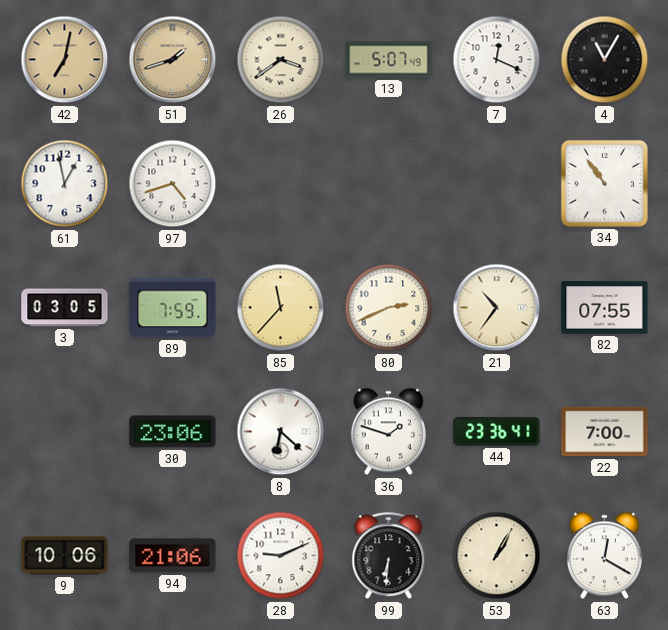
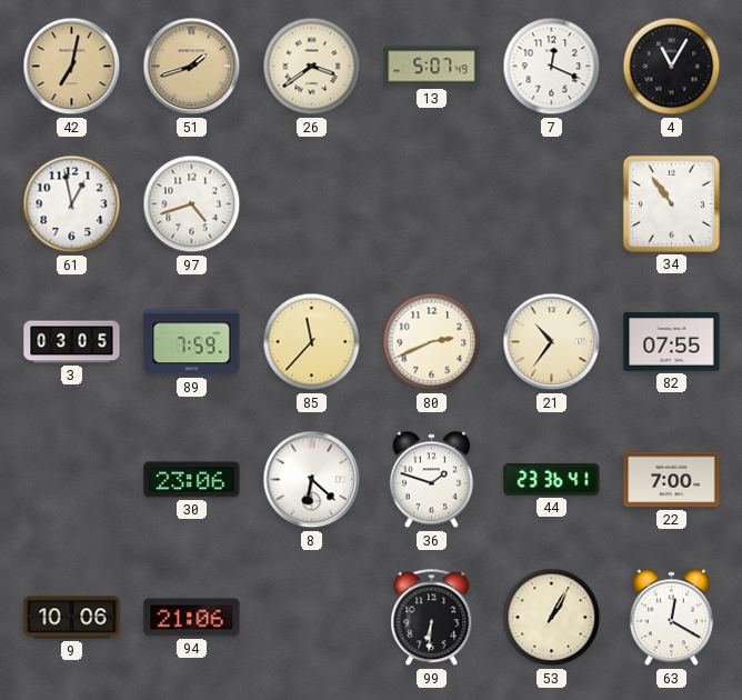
28: 9:11 -> none
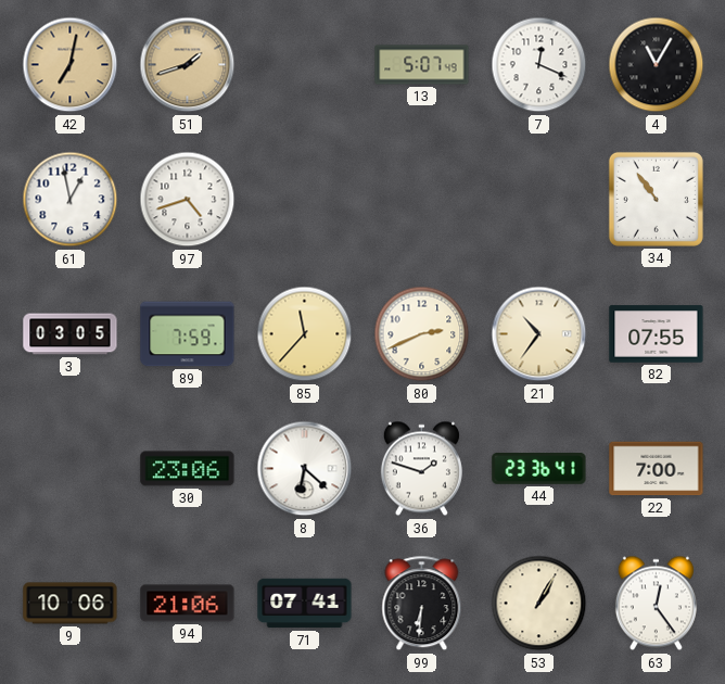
26: 3:39 -> none
71: none -> 07:41
63: 12:20 -> 12:24
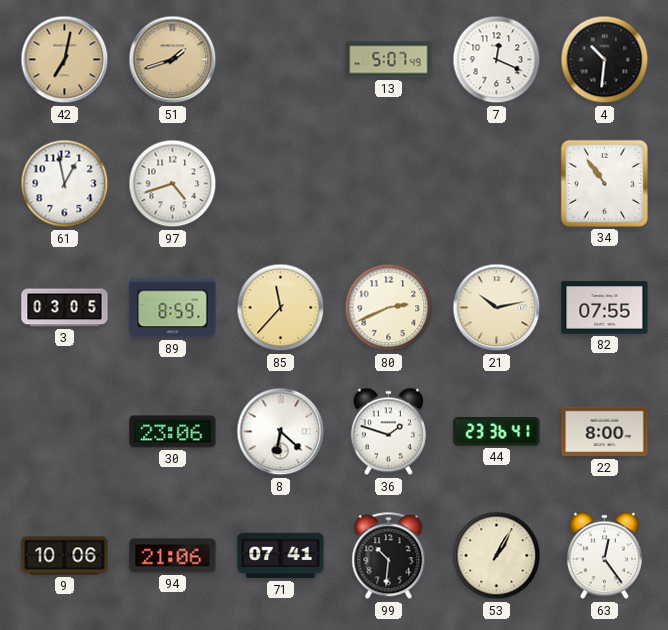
4: 11:05 -> 10:31
89: 7:59 -> 8:59
21: 10:36 -> 10:13
22: 7:00 -> 8:00
99: 6:31 -> 10:31
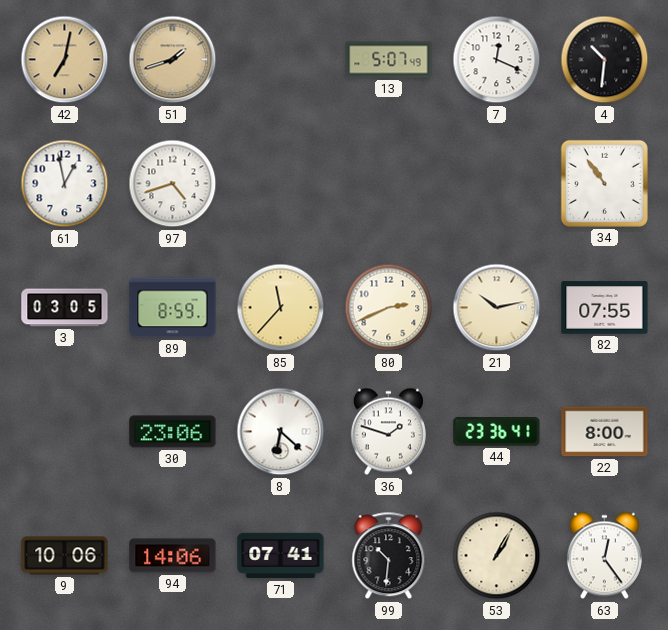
94: 21:06 -> 14:06
